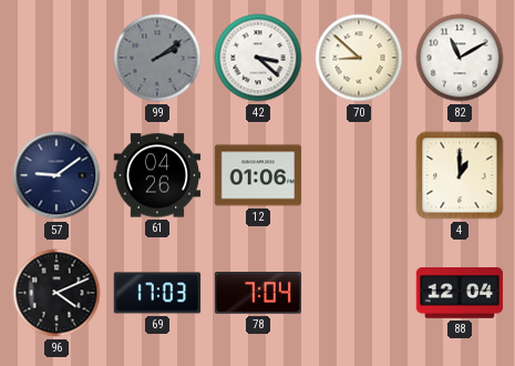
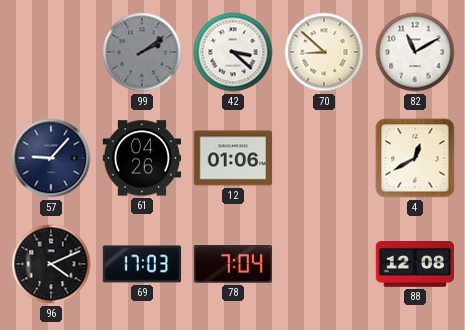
57: 9:09 -> 9:07
4: 1:00 -> 12:40
88: 12:04 -> 12:08
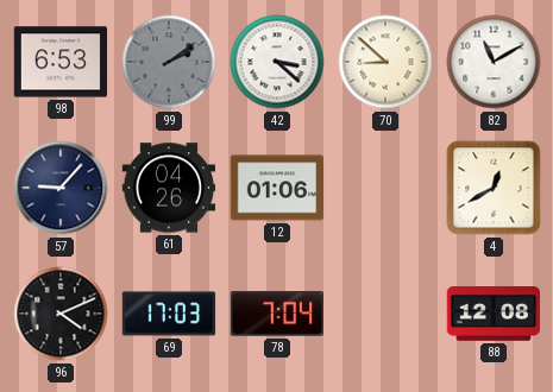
98: none -> 6:53
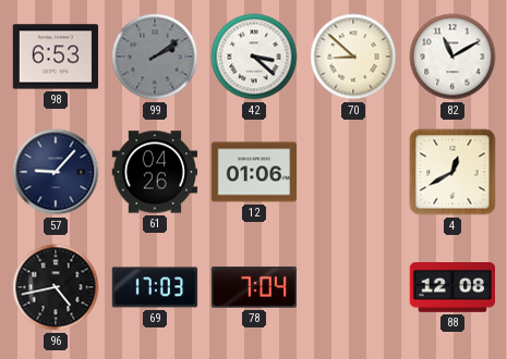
96: 4:11 -> 4:43
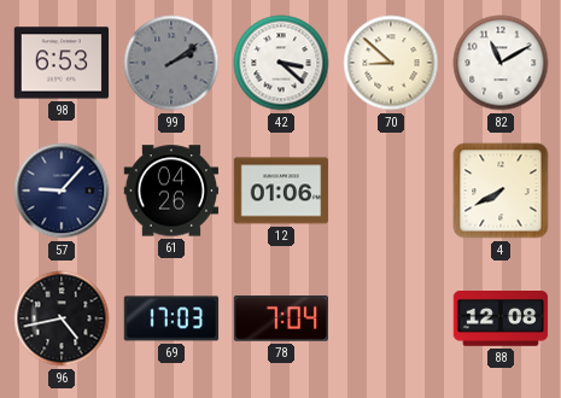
4: 12:40 -> 7:40
